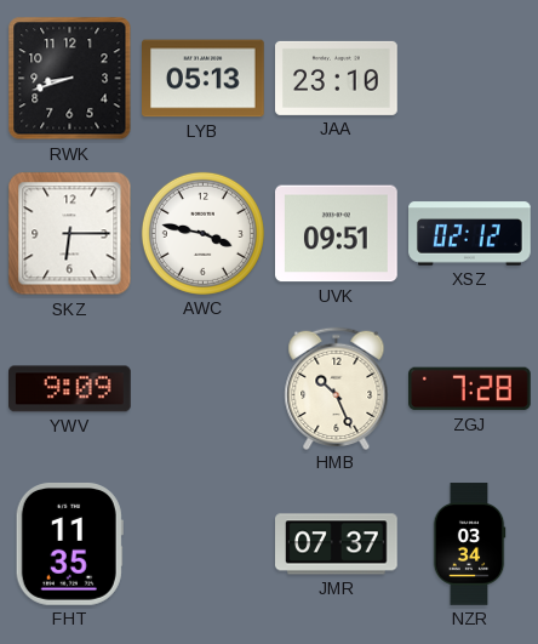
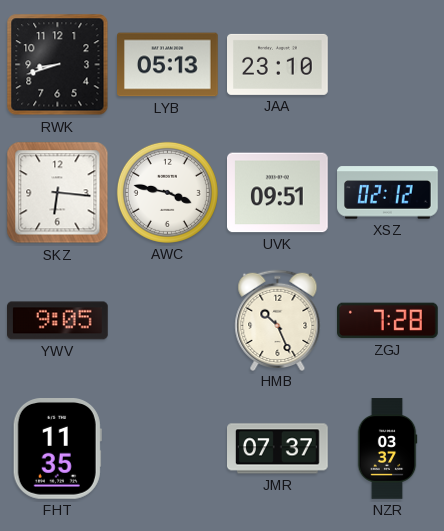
SKZ: 6:15 -> 6:16
YWV: 9:09 -> 9:05
NZR: 03:34 -> 03:37
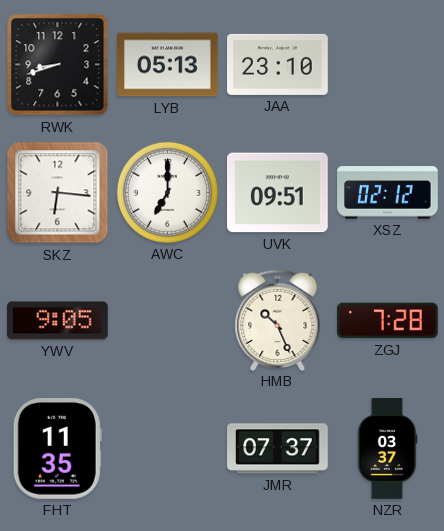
AWC: 3:47 -> 7:00
